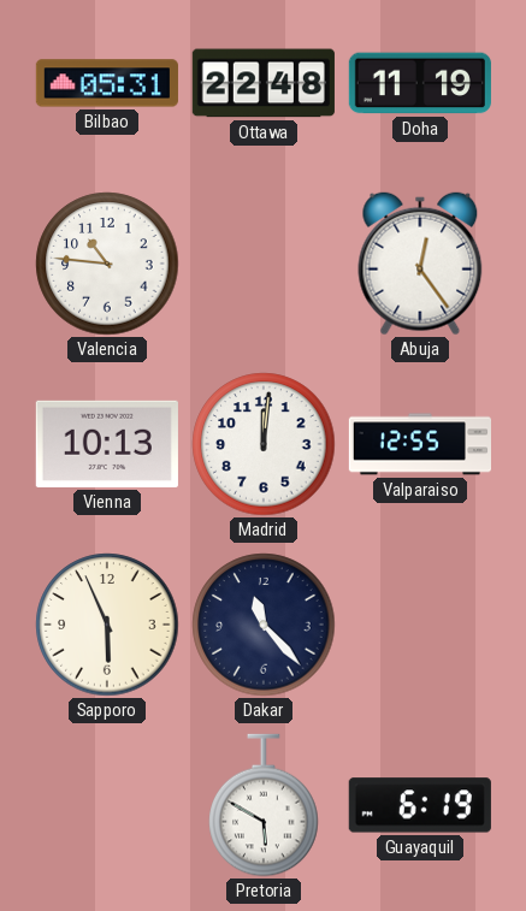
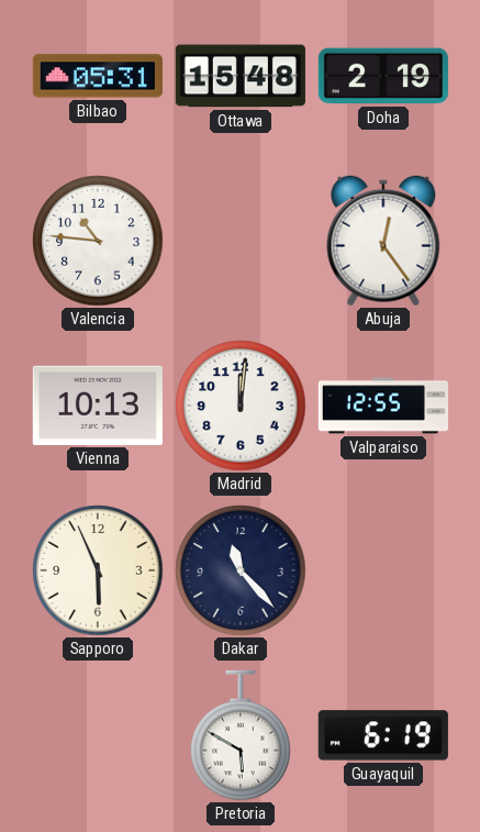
Ottawa: 22:48 -> 15:48
Doha: 11:19 -> 2:19
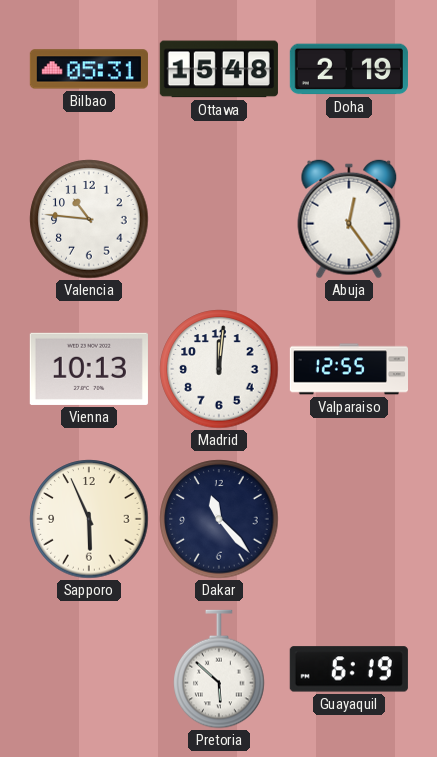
Pretoria: 5:50 -> 5:52
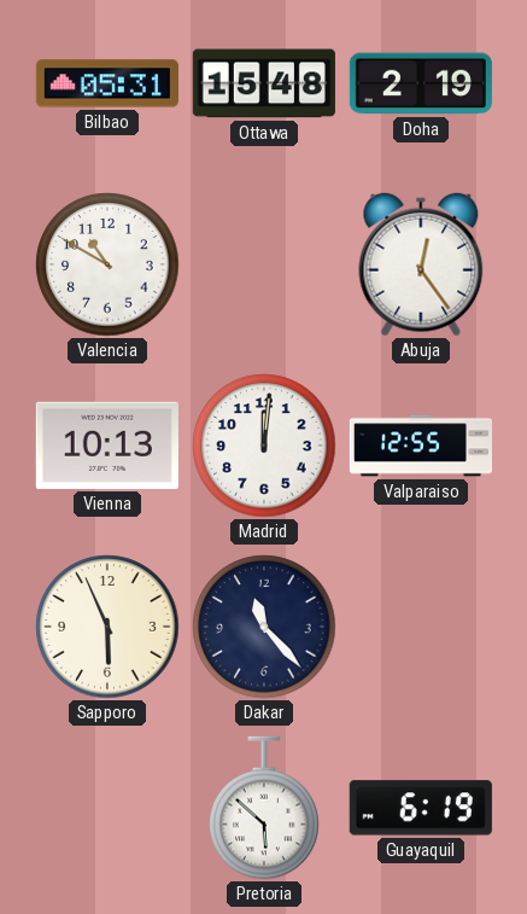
Valencia: 10:46 -> 10:50
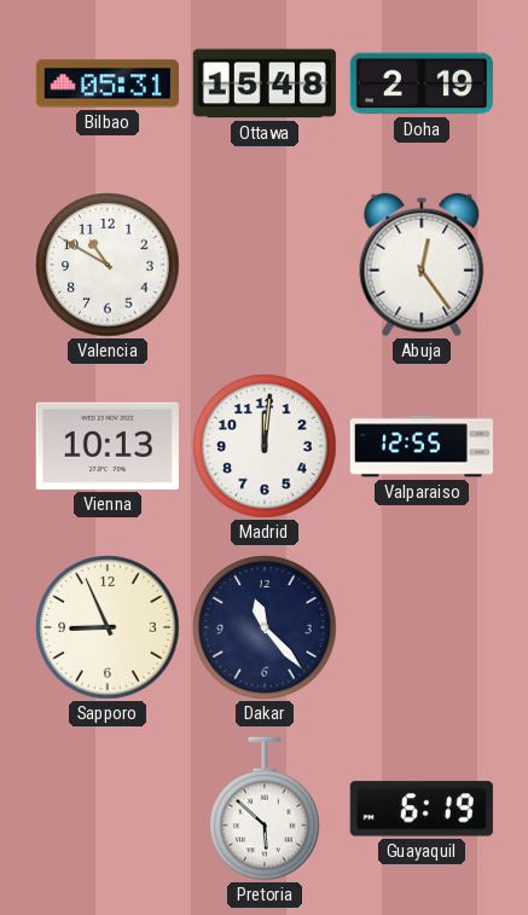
Sapporo: 5:56 -> 8:56
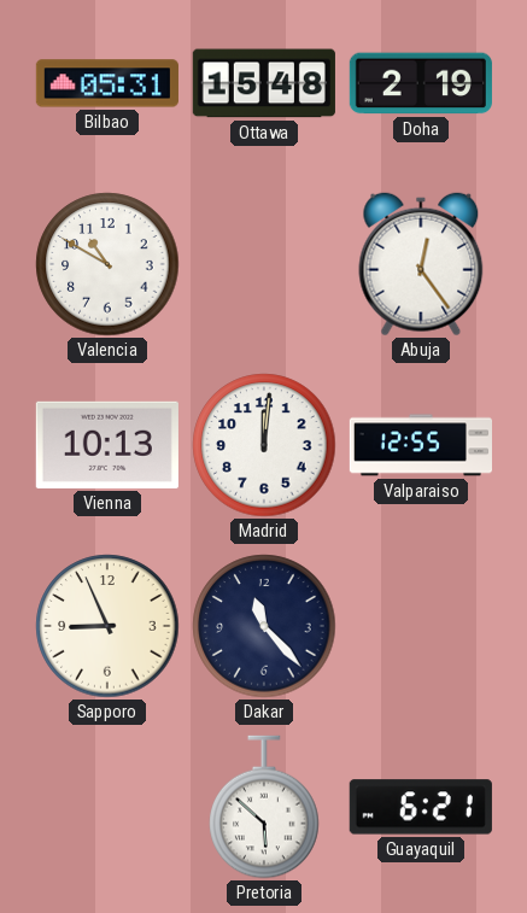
Guayaquil: 6:19 -> 6:21
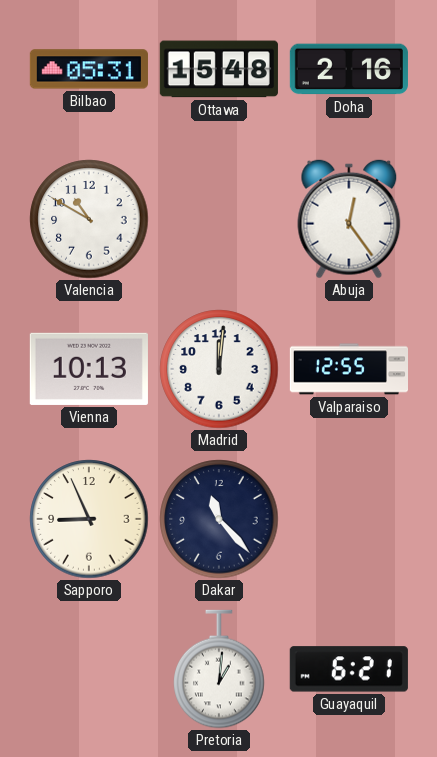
Doha: 2:19 -> 2:16
Pretoria: 5:52 -> 1:01
